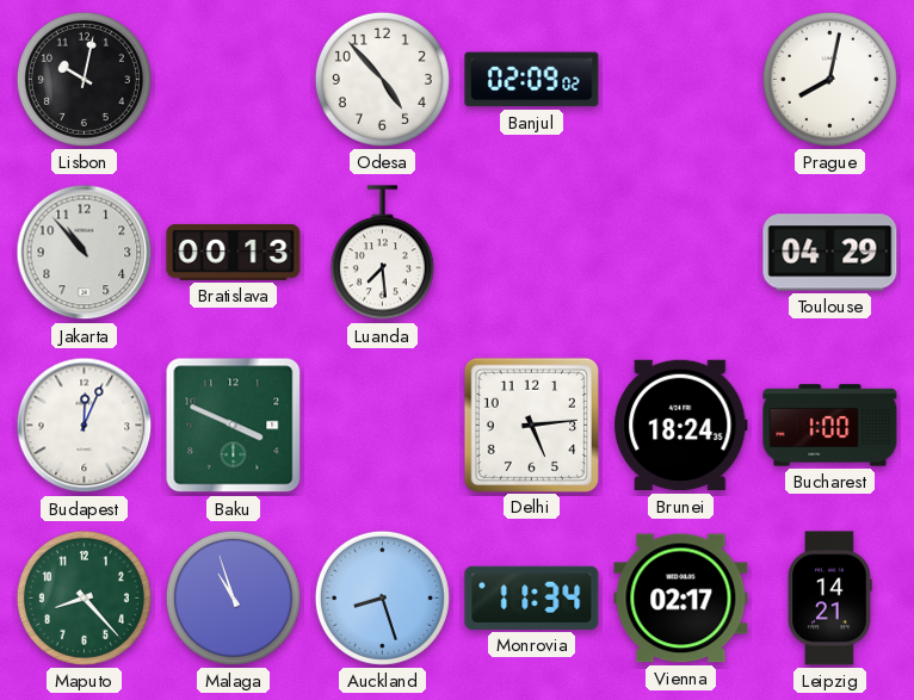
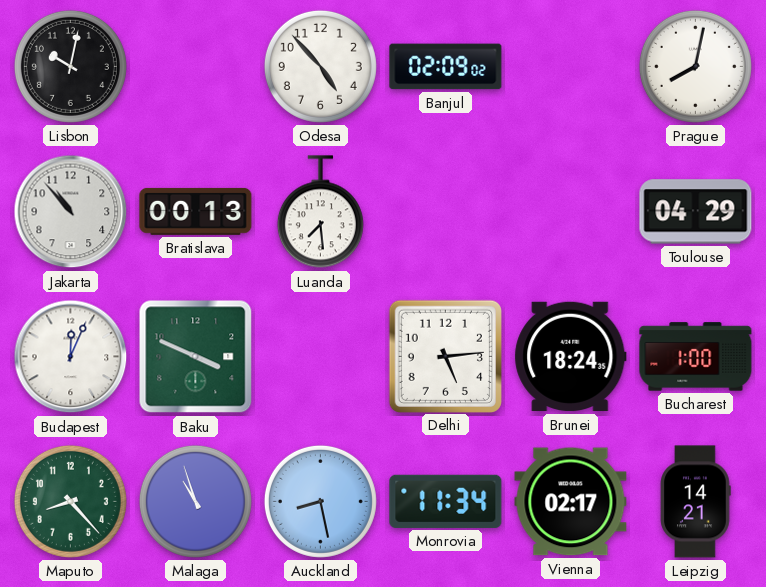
Auckland: 8:27 -> 8:28
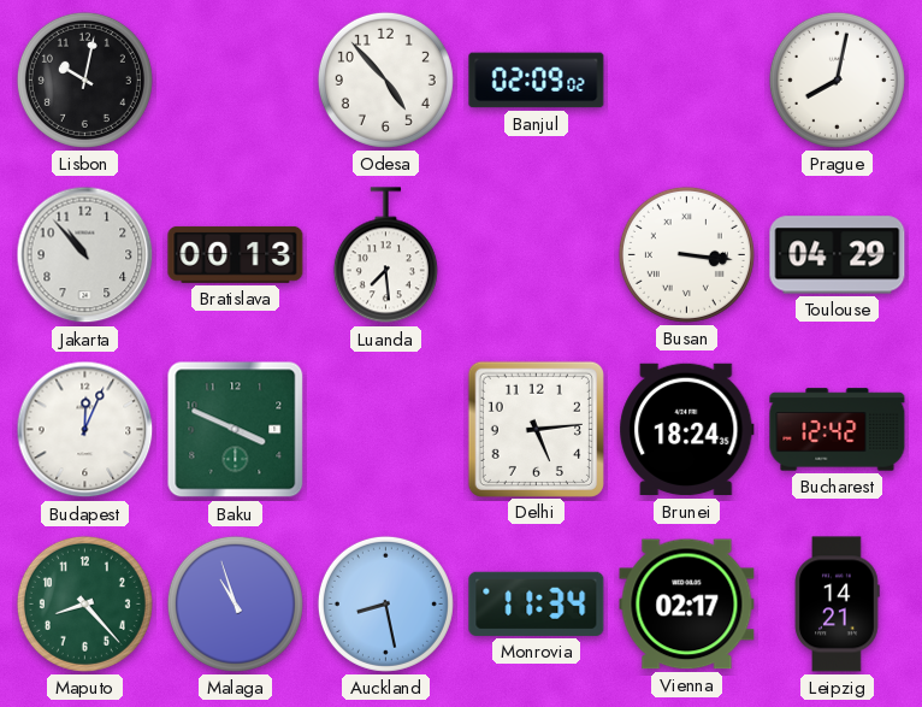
Busan: none -> 3:16
Bucharest: 1:00 -> 12:42
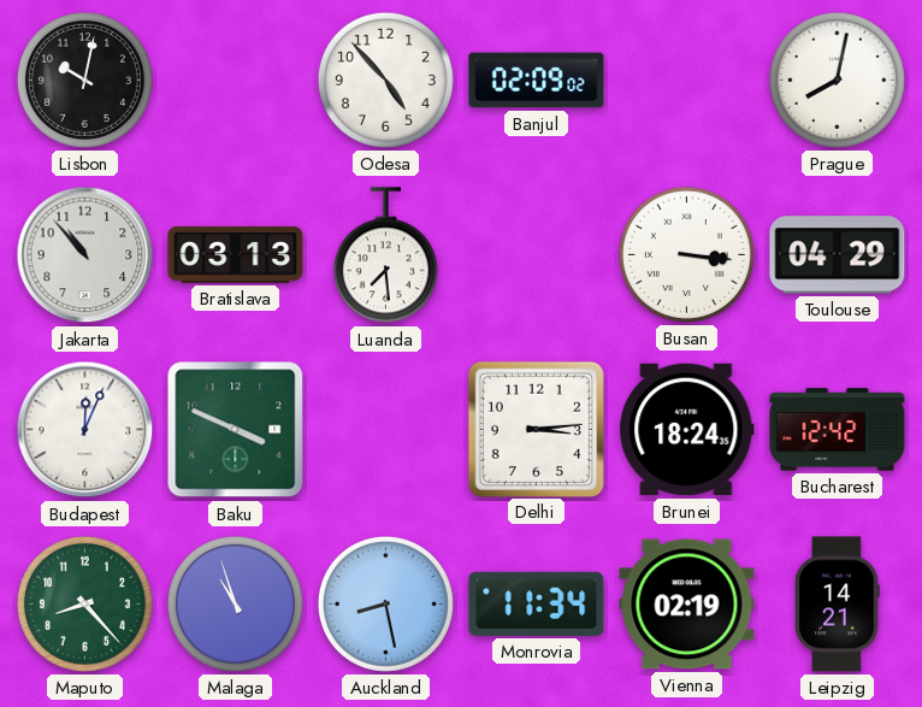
Bratislava: 00:13 -> 03:13
Delhi: 5:14 -> 3:14
Vienna: 02:17 -> 02:19
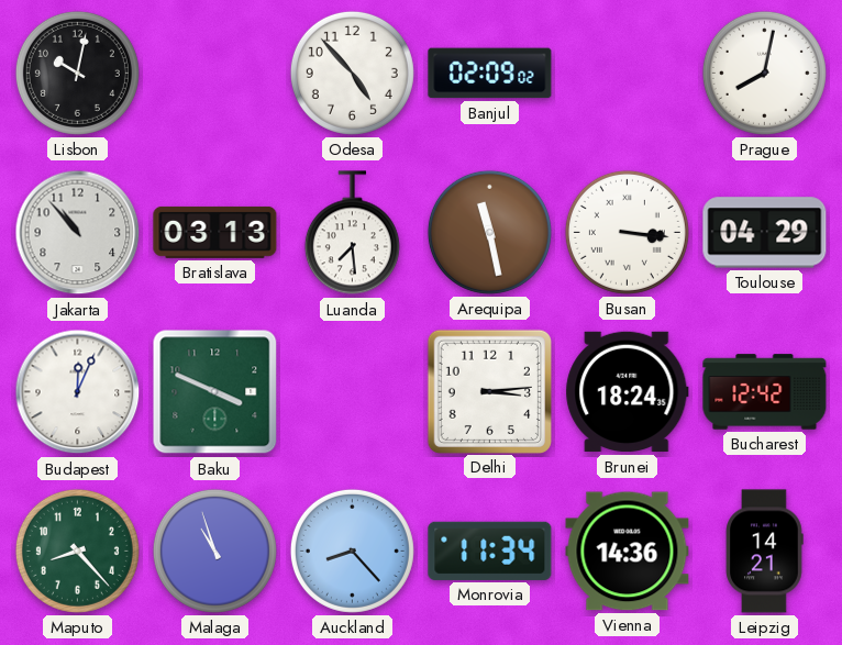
Arequipa: none -> 11:28
Auckland: 8:28 -> 8:23
Vienna: 02:19 -> 14:36
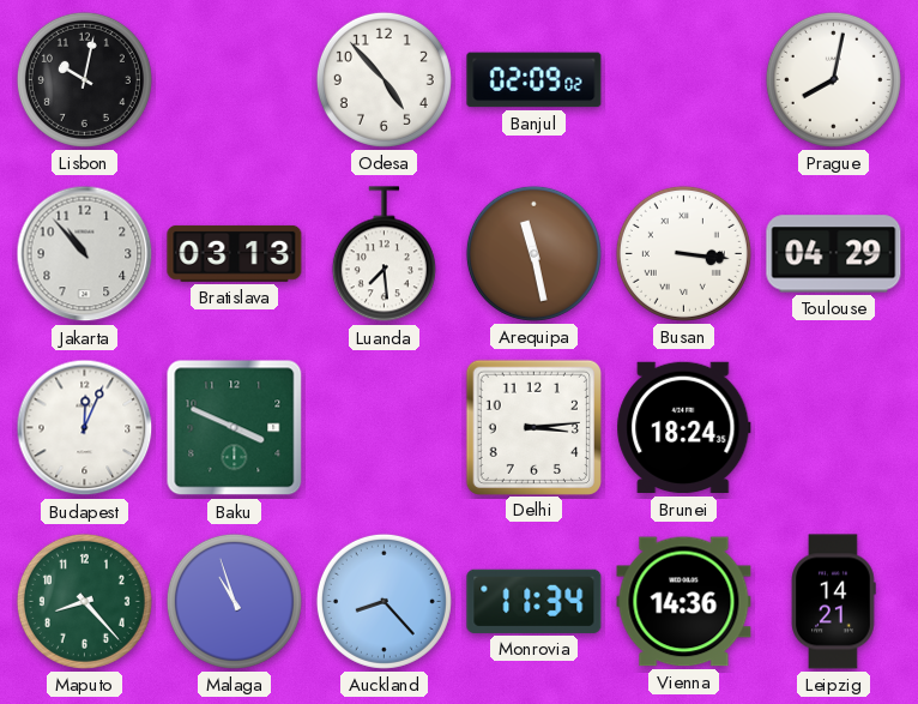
Bucharest: 12:42 -> none
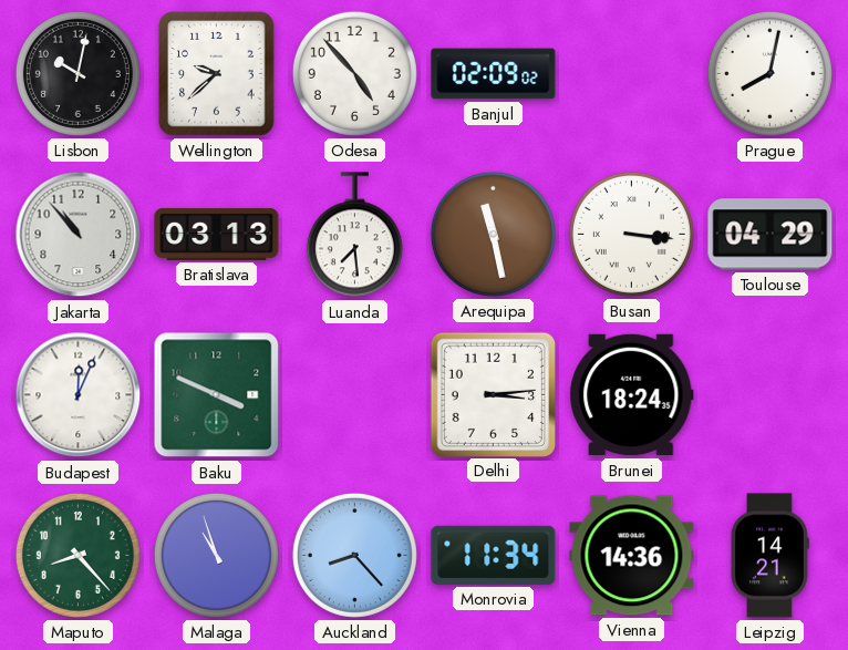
Wellington: none -> 9:38
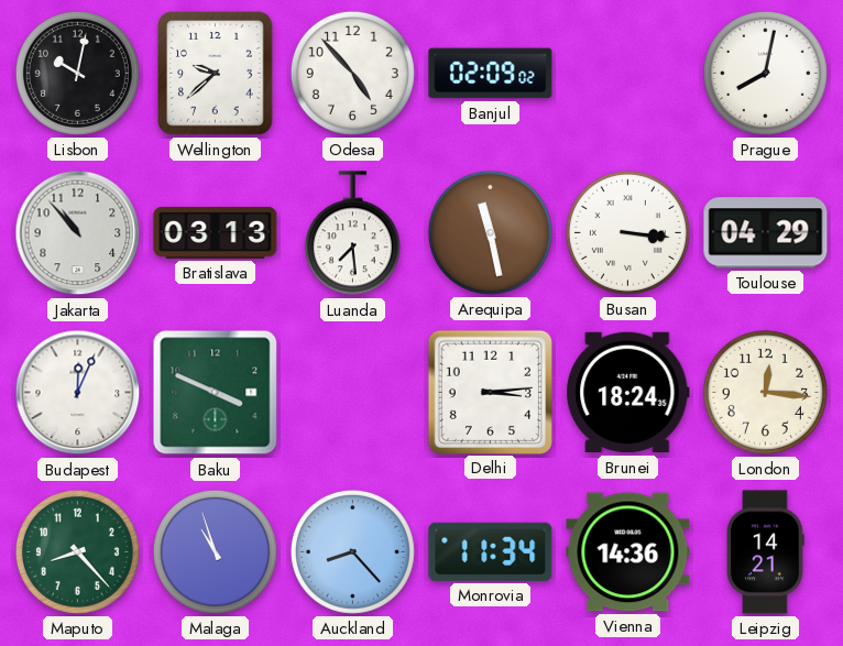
London: none -> 12:16
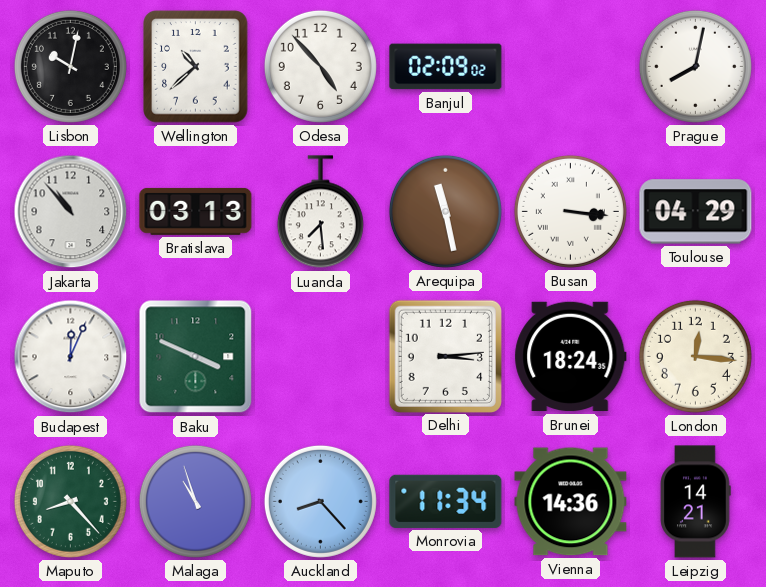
Wellington: 9:38 -> 10:38
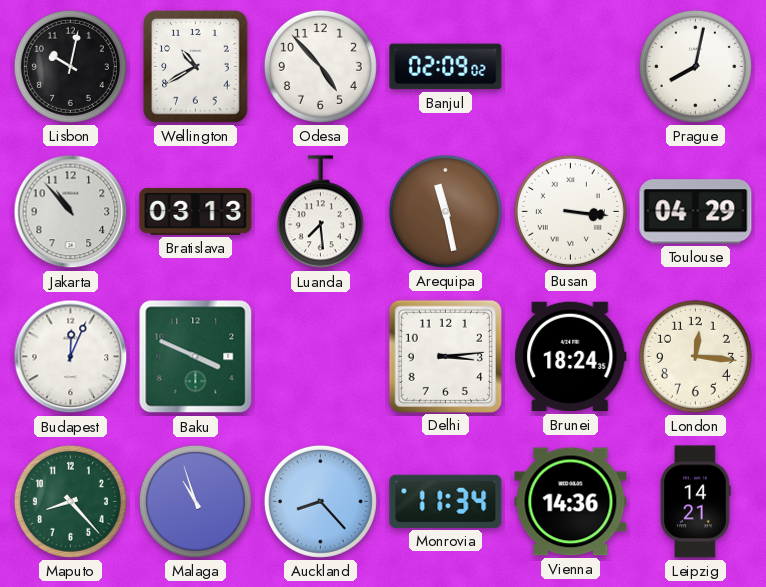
Wellington: 10:38 -> 10:40
